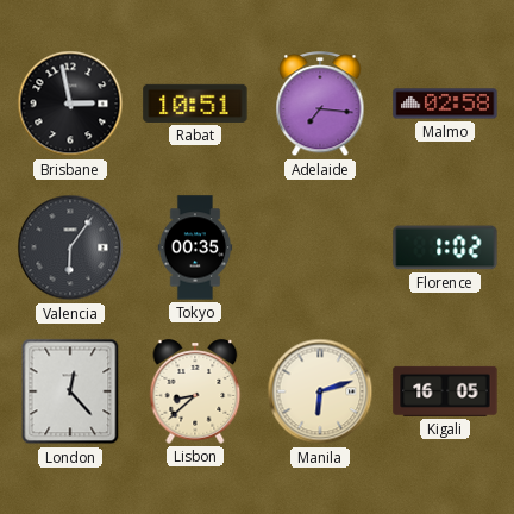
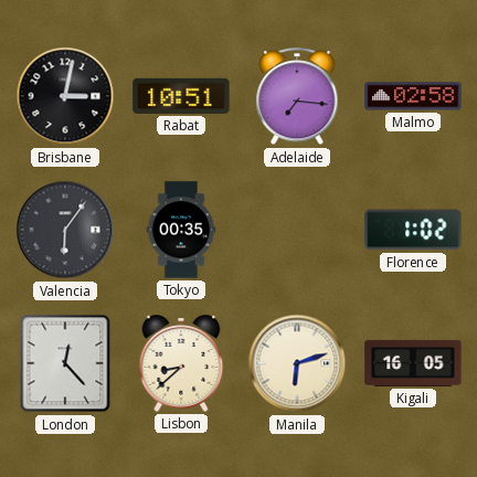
Brisbane: 2:58 -> 3:02
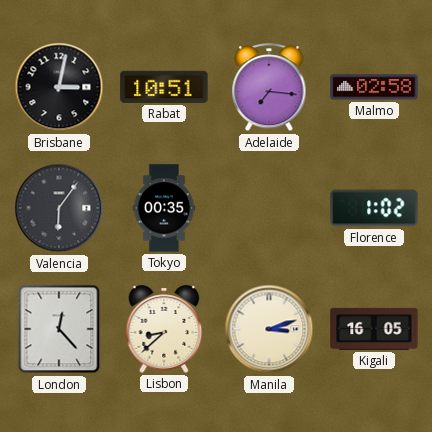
Manila: 6:12 -> 3:12
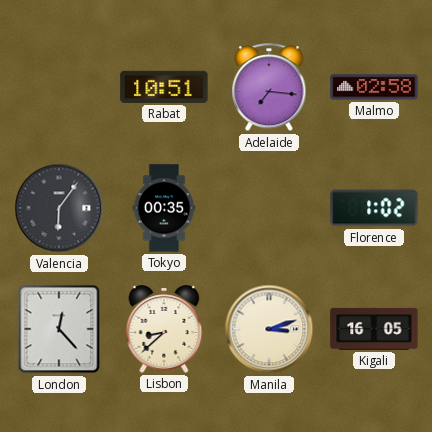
Brisbane: 3:02 -> none
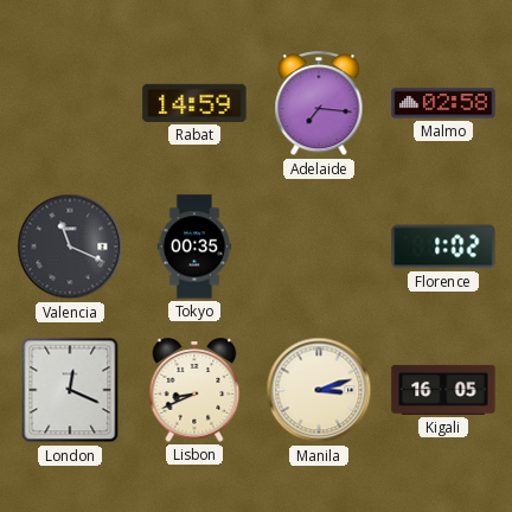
Rabat: 10:51 -> 14:59
Valencia: 6:06 -> 11:19
London: 12:23 -> 12:19
Lisbon: 8:38 -> 8:41
